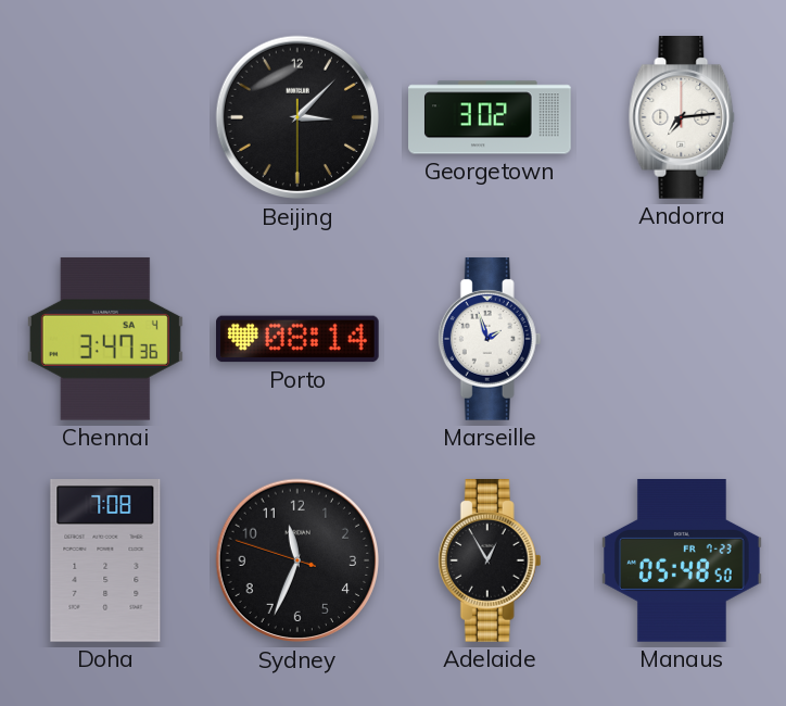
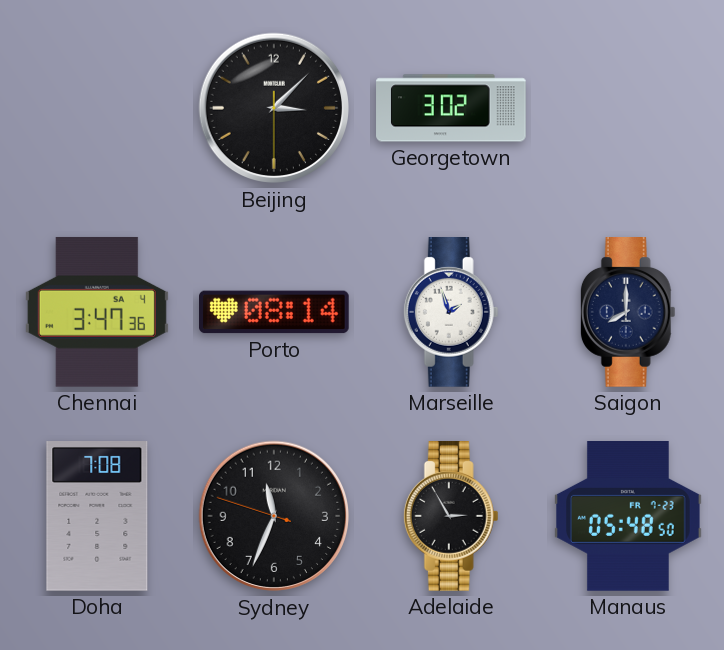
Andorra: 7:14 -> none
Saigon: none -> 8:00
Adelaide: 12:55 -> 2:55
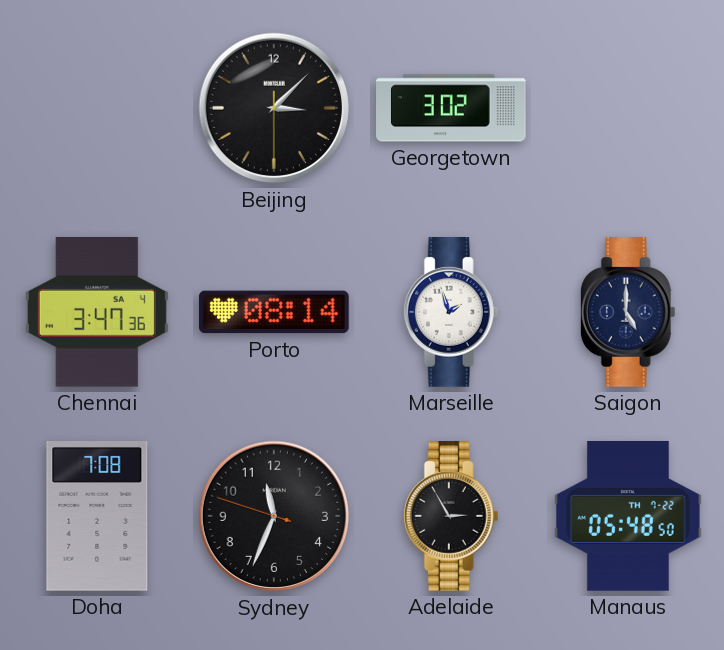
Saigon: 8:00 -> 5:00
Manaus date: FR 7-23 -> TH 7-22
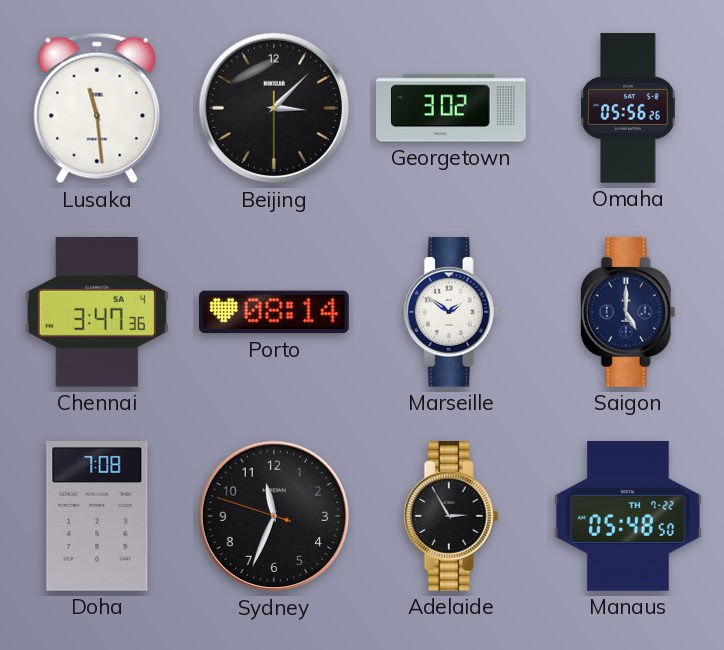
Lusaka: none -> 11:29
Omaha: none -> 05:56
Marseille: 1:57 -> 1:51
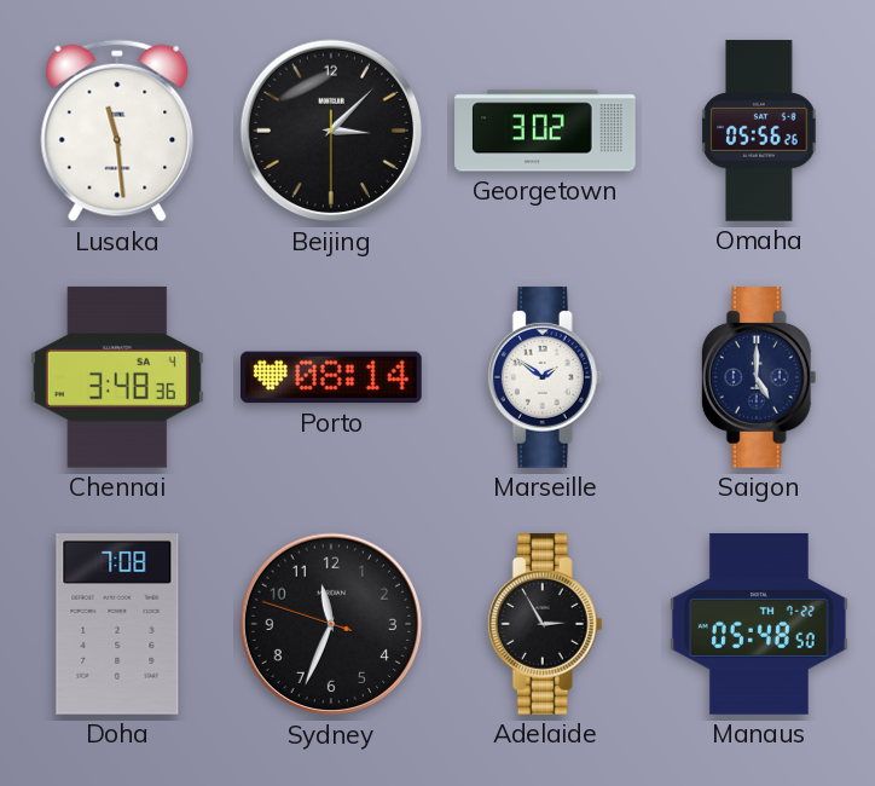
Chennai: 3:47 -> 3:48
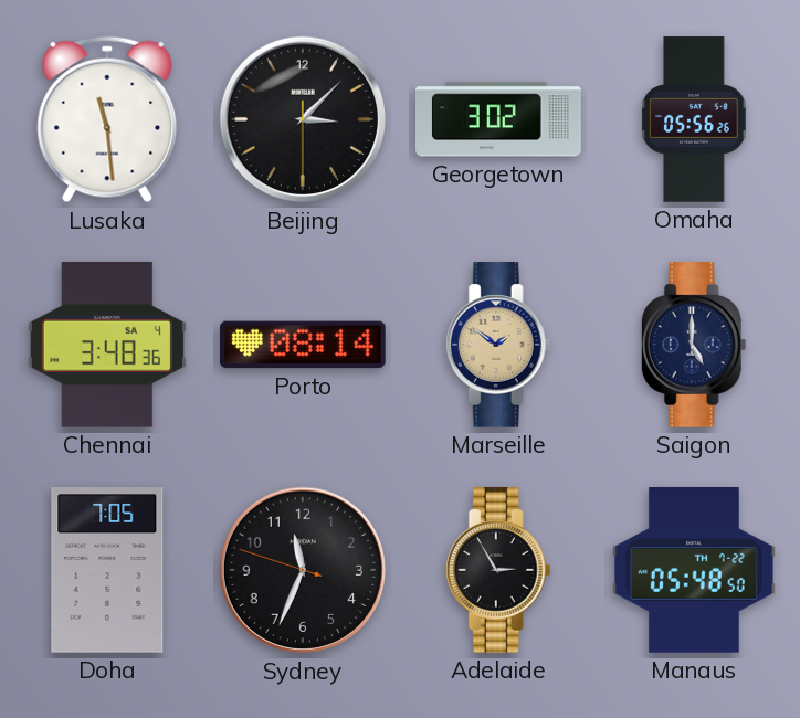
Marseille dial: white -> champagne
Doha: 7:08 -> 7:05
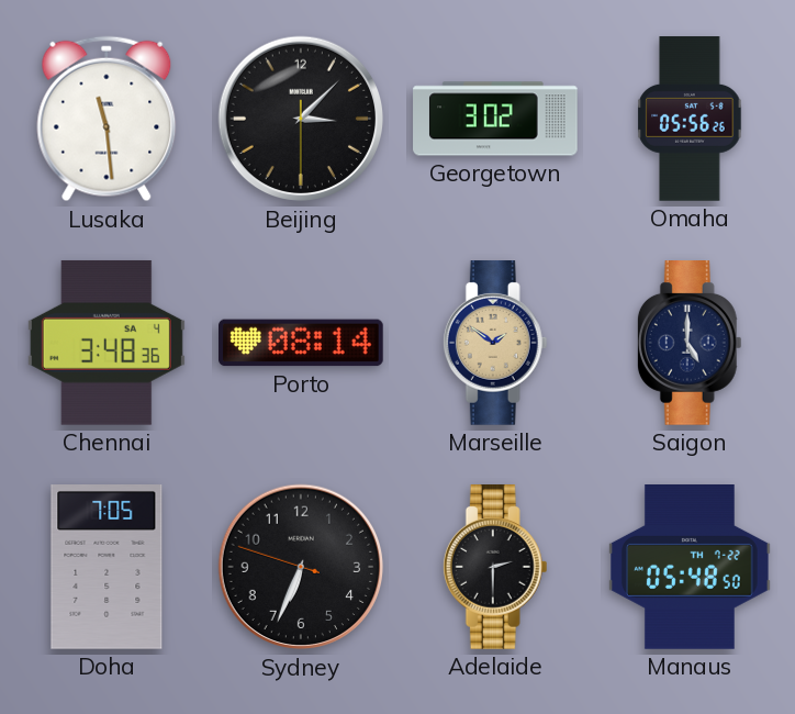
Sydney: 11:33 -> 6:33
Adelaide: 2:55 -> 2:30
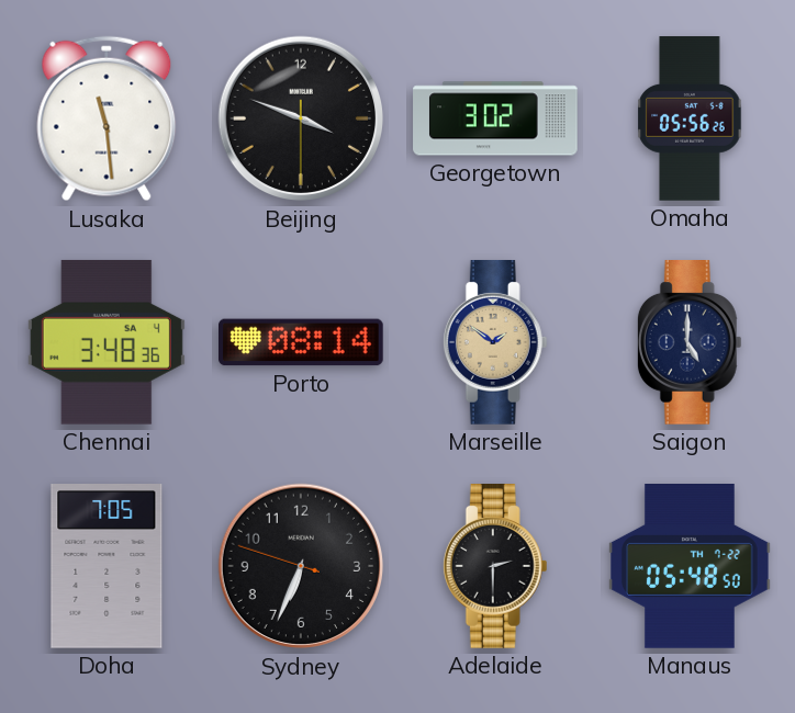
Beijing: 3:07 -> 3:48
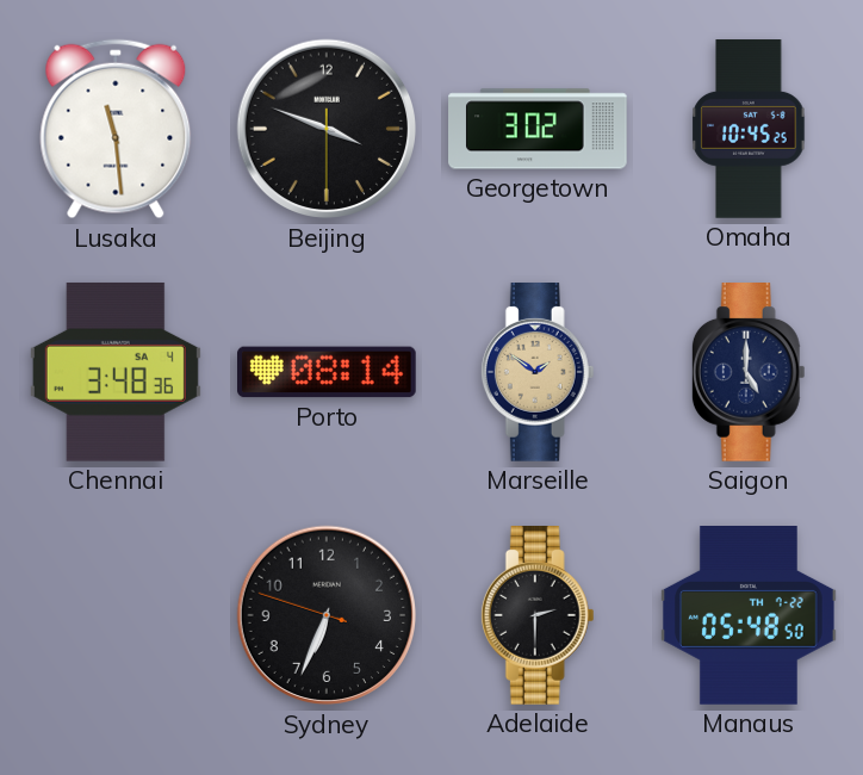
Omaha: 05:56 -> 10:45
Doha: 7:05 -> none
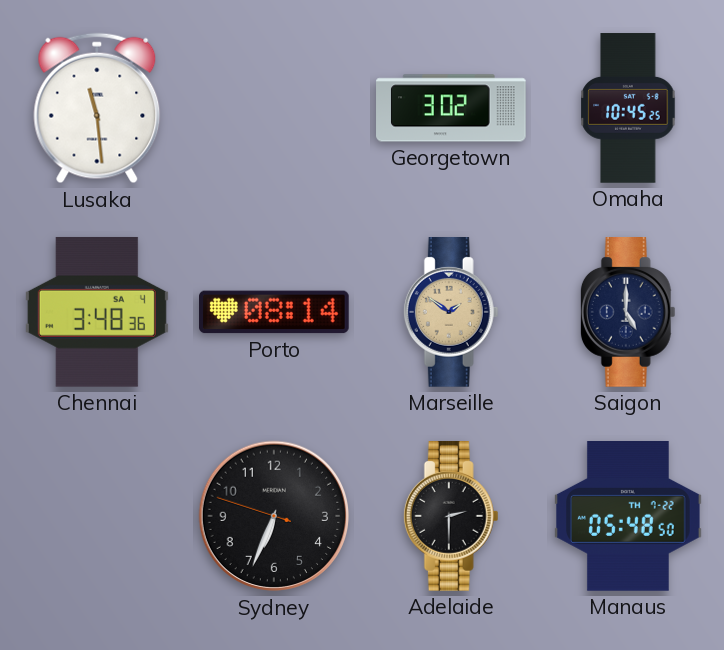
Beijing: 3:48 -> none
